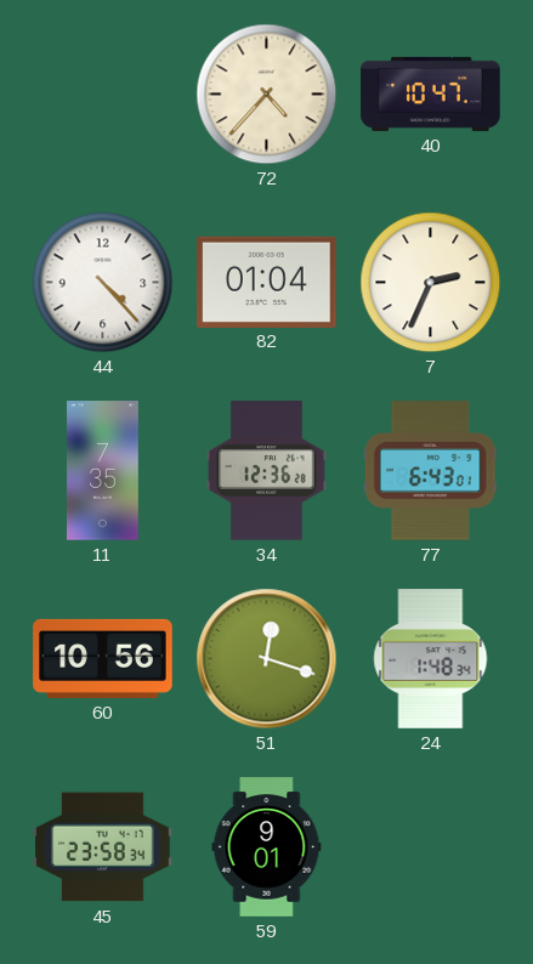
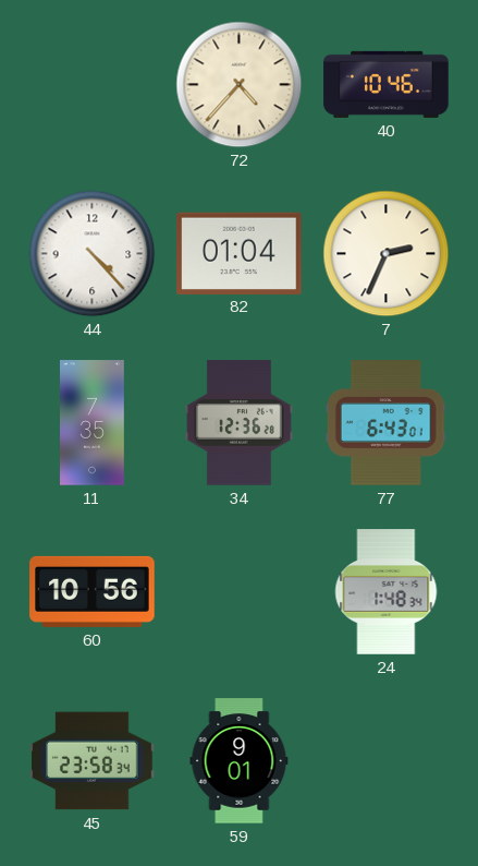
40: 10:47 -> 10:46
51: 12:18 -> none
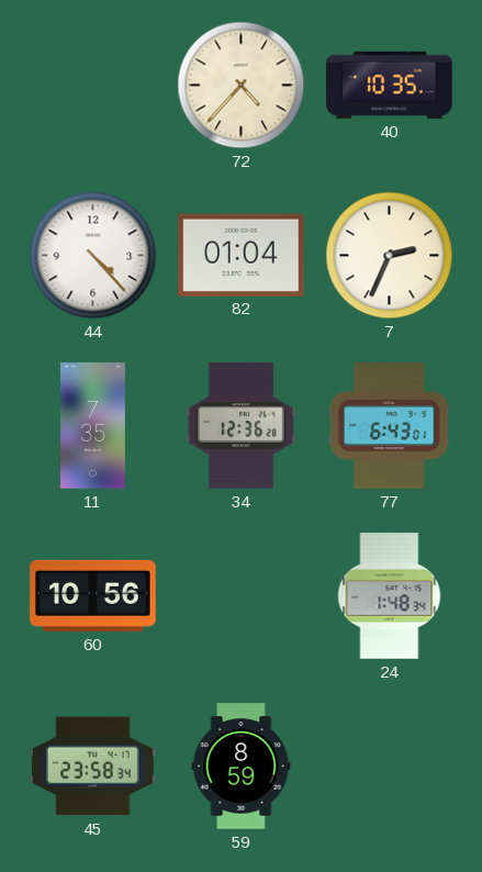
40: 10:46 -> 10:35
59: 9:01 -> 8:59
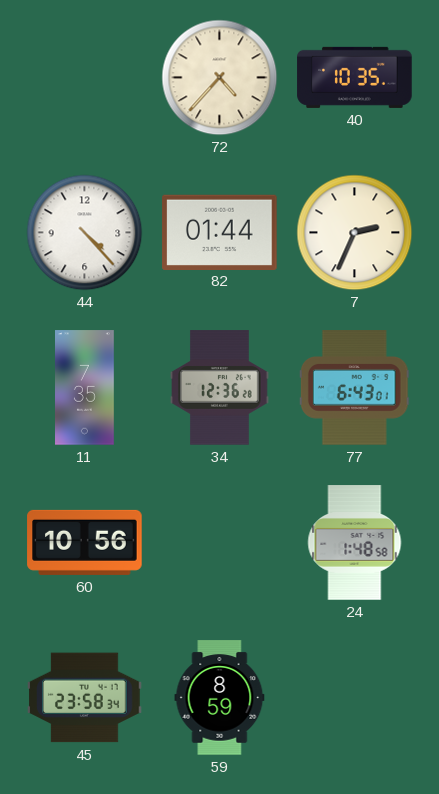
82: 01:04 -> 01:44
24: 1:48:34 -> 1:48:58
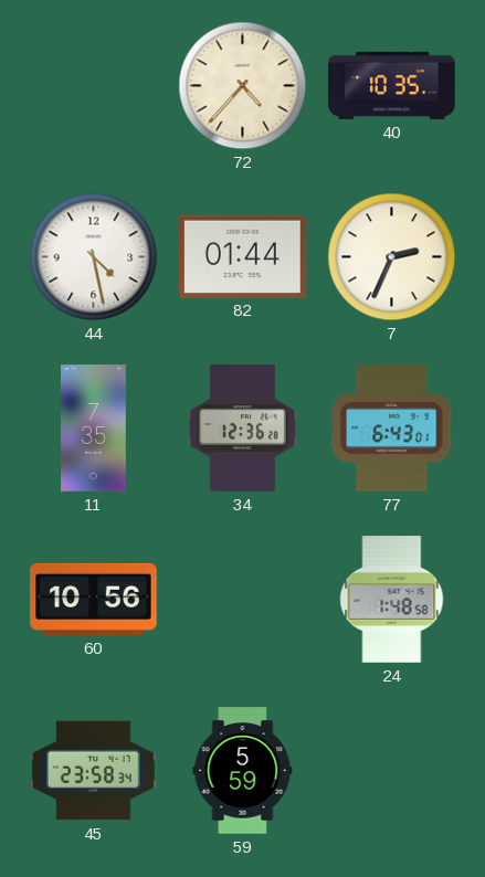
44: 4:23 -> 4:28
59: 8:59 -> 5:59
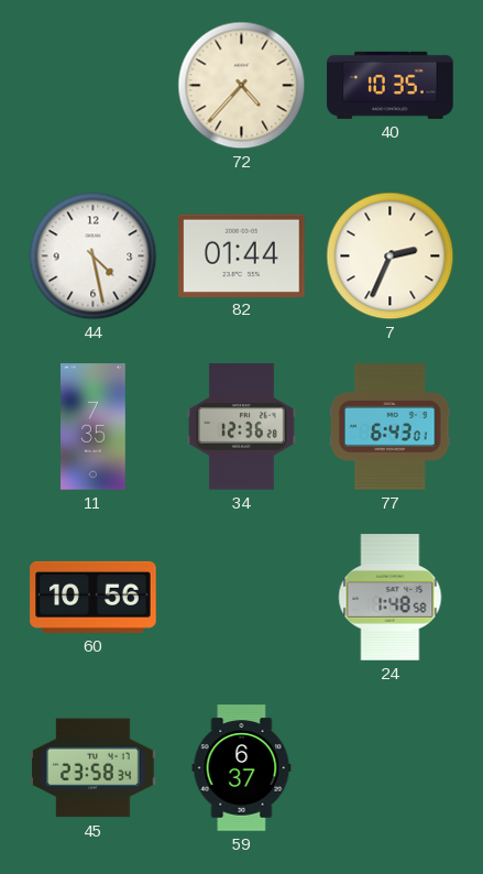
59: 5:59 -> 6:37
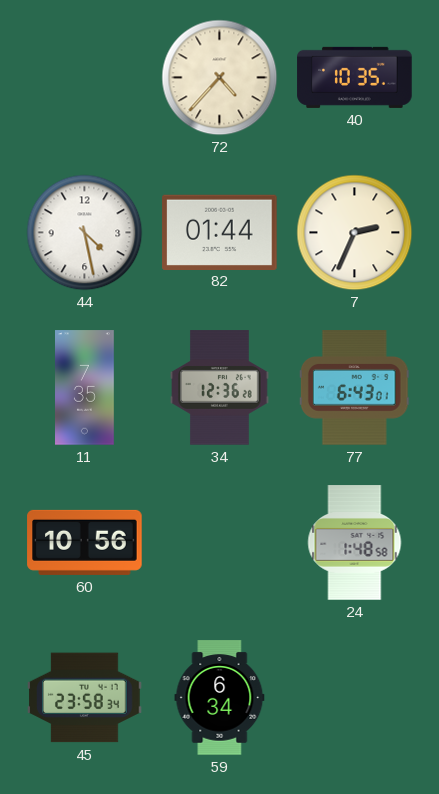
59: 6:37 -> 6:34
